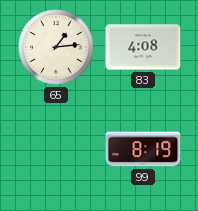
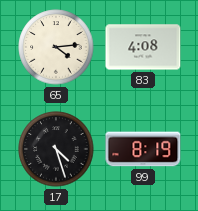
65: 1:14 -> 4:14
17: none -> 4:27
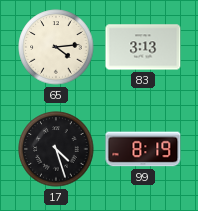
83: 4:08 -> 3:13
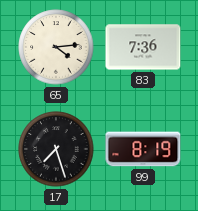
83: 3:13 -> 7:36
17: 4:27 -> 7:27
